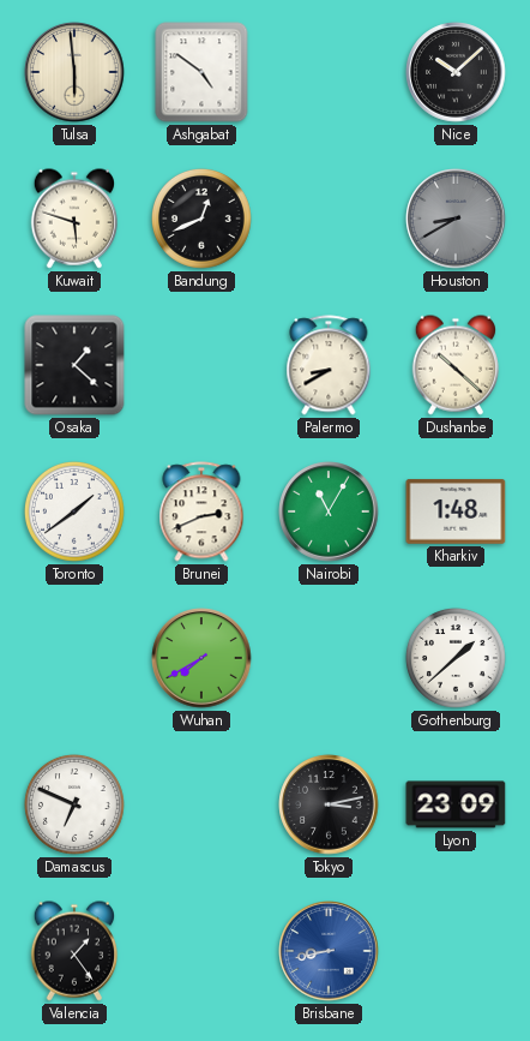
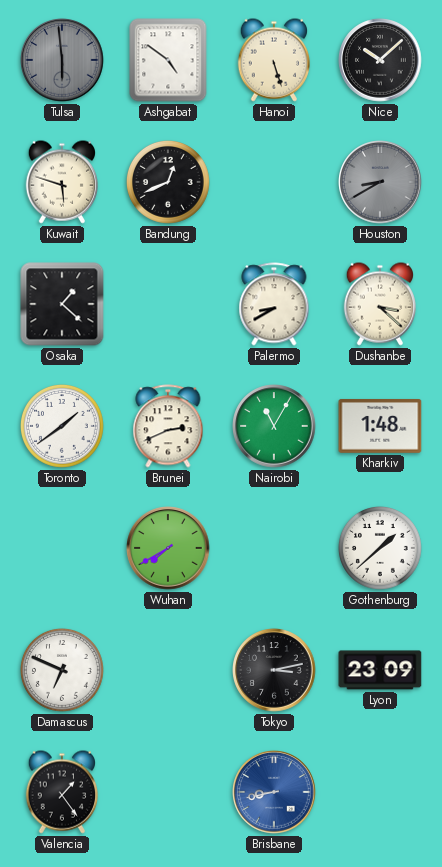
Tulsa dial: cream -> grey
Hanoi: none -> 5:27
Dushanbe: 10:22 -> 3:22
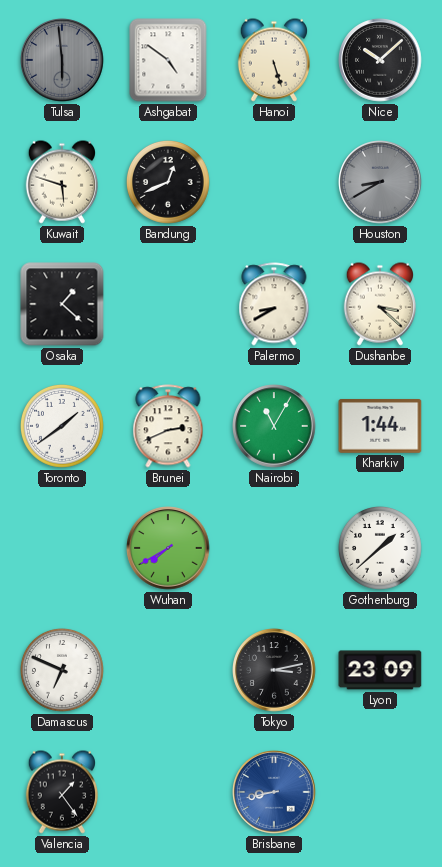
Kharkiv: 1:48 -> 1:44
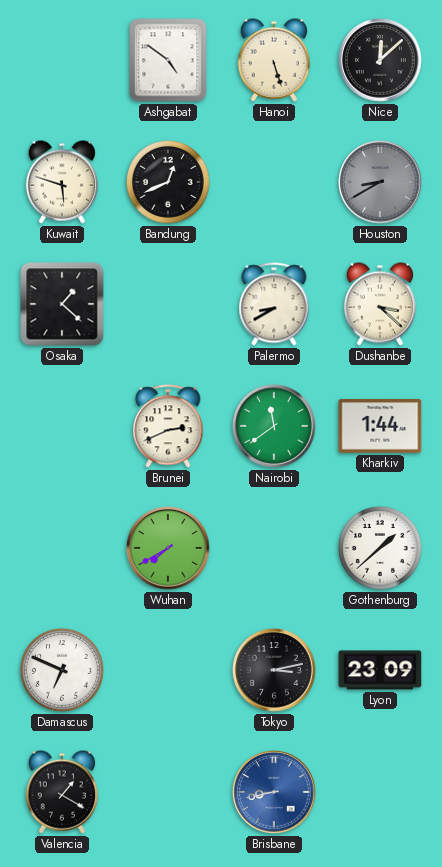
Tulsa: 5:59 -> none
Nice: 10:08 -> 12:08
Toronto: 1:39 -> none
Nairobi: 11:05 -> 11:39
Valencia: 1:24 -> 1:20
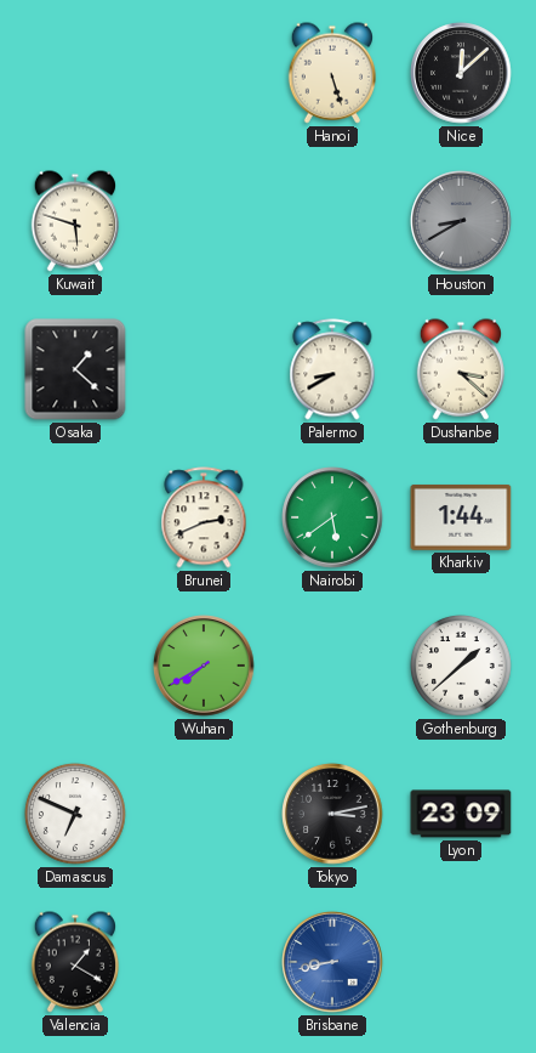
Ashgabat: 4:51 -> none
Bandung: 12:41 -> none
Nairobi: 11:39 -> 5:39
